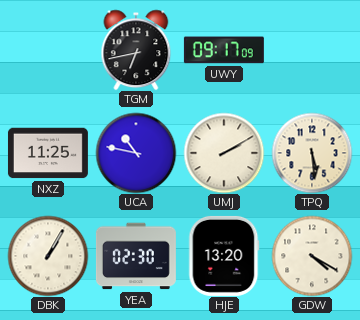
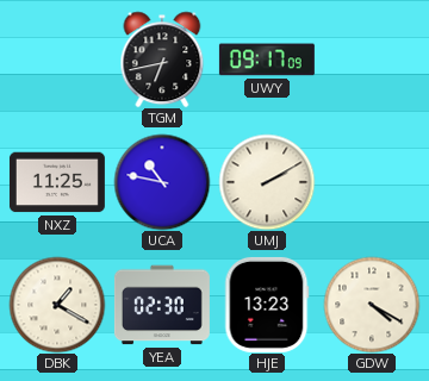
TPQ: 5:29 -> none
DBK: 1:05 -> 1:20
HJE: 13:20 -> 13:23
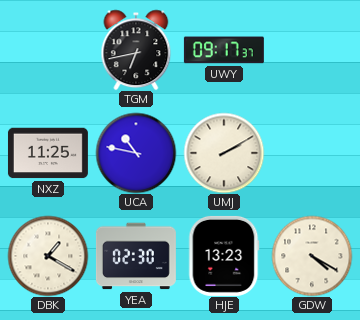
UWY: 09:17:09 -> 09:17:37
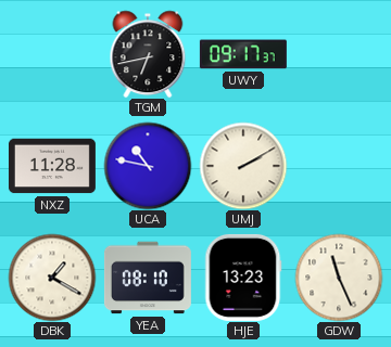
NXZ: 11:25 -> 11:28
YEA: 02:30 -> 08:10
GDW: 4:20 -> 11:26
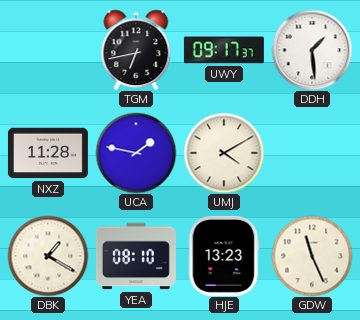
DDH: none -> 1:29
UCA: 10:47 -> 1:47
UMJ: 2:10 -> 4:10
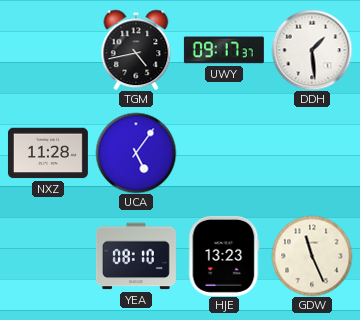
TGM: 6:43 -> 4:43
UCA: 1:47 -> 5:06
UMJ: 4:10 -> none
DBK: 1:20 -> none
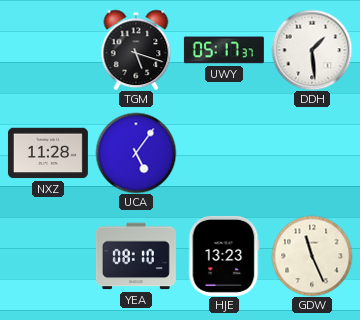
TGM: 4:43 -> 5:18
UWY: 09:17 -> 05:17
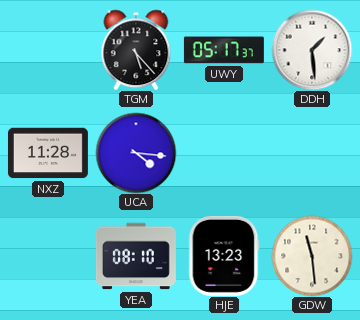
TGM: 5:18 -> 5:23
UCA: 5:06 -> 4:16
GDW: 11:26 -> 11:29
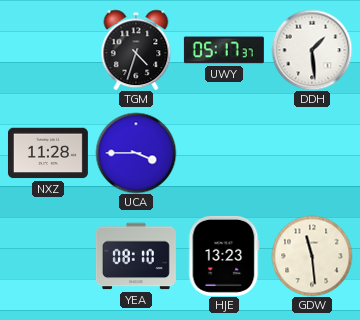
TGM: 5:23 -> 4:33
UCA: 4:16 -> 3:45
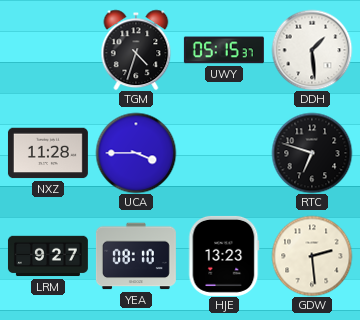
UWY: 05:17 -> 05:15
RTC: none -> 6:48
LRM: none -> 9:27
GDW: 11:29 -> 2:29
